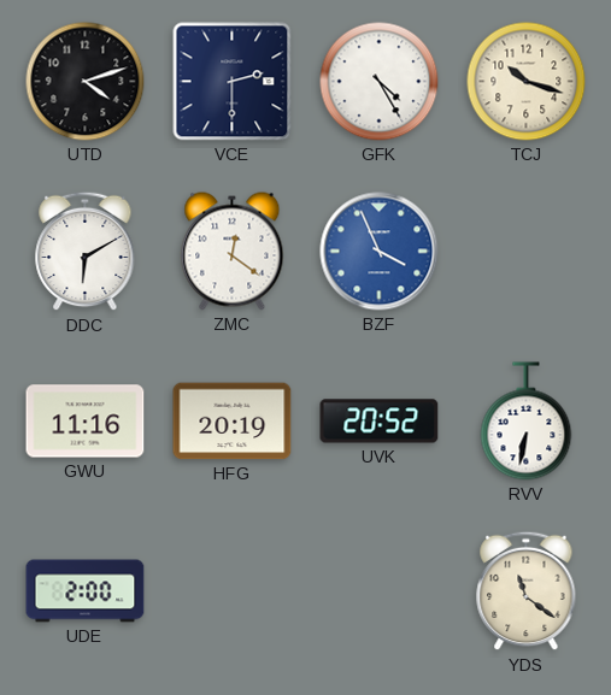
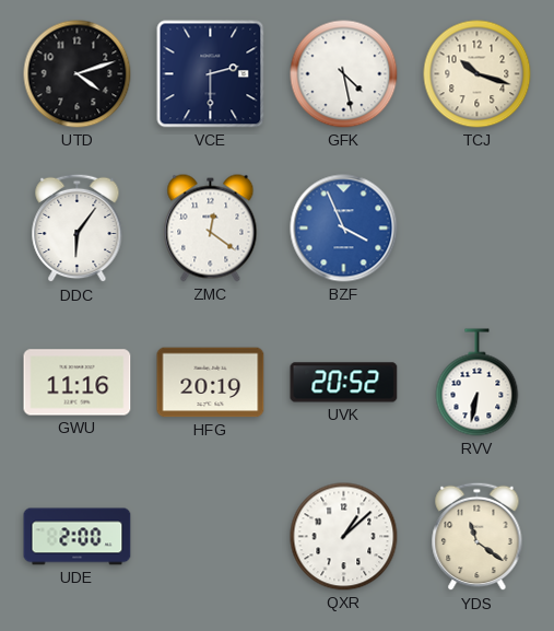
GFK: 4:25 -> 4:28
DDC: 6:10 -> 6:06
QXR: none -> 1:08
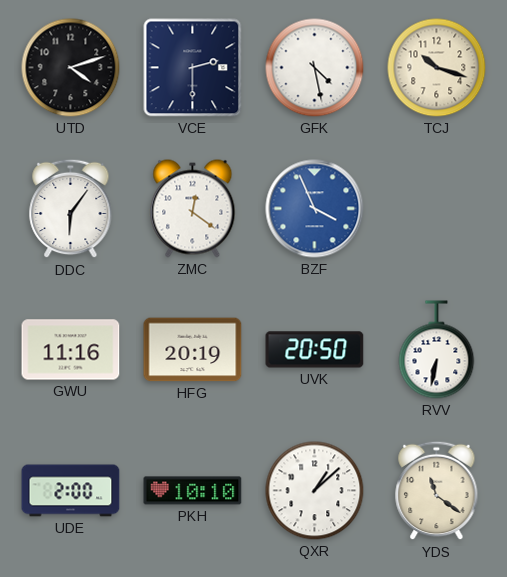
UVK: 20:52 -> 20:50
PKH: none -> 10:10
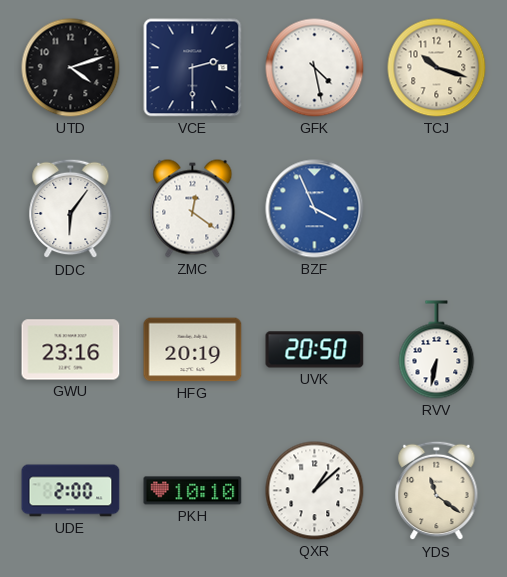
GWU: 11:16 -> 23:16
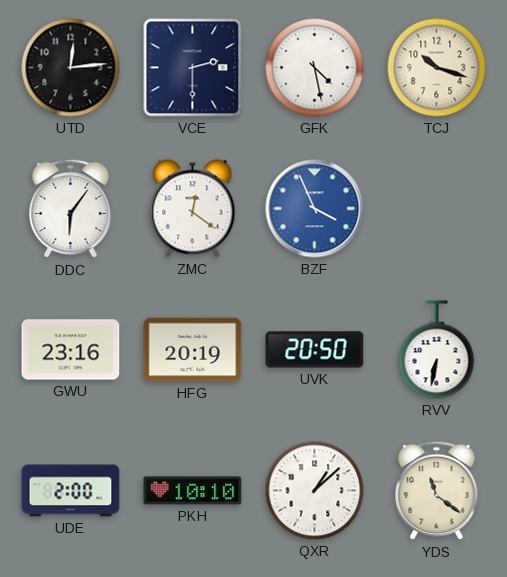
UTD: 4:12 -> 12:14
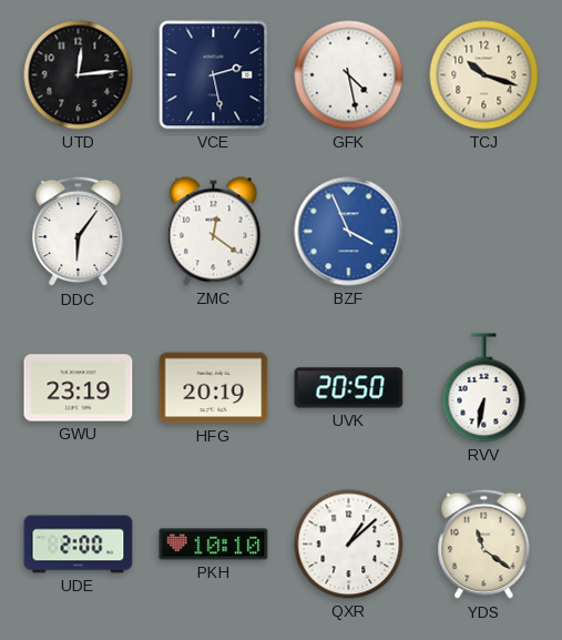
VCE: 2:30 -> 2:28
GWU: 23:16 -> 23:19
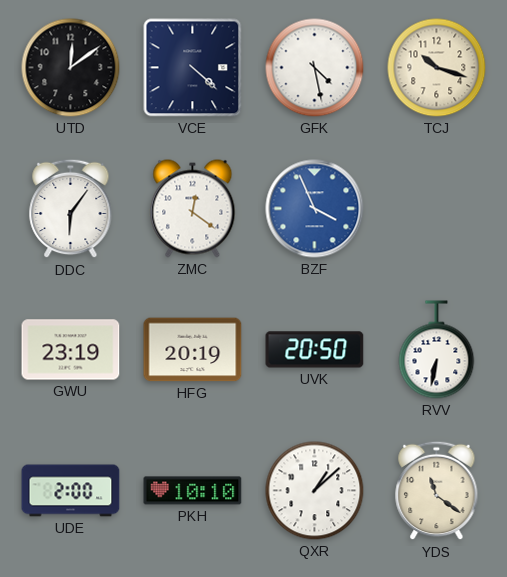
UTD: 12:14 -> 12:09
VCE: 2:28 -> 4:22
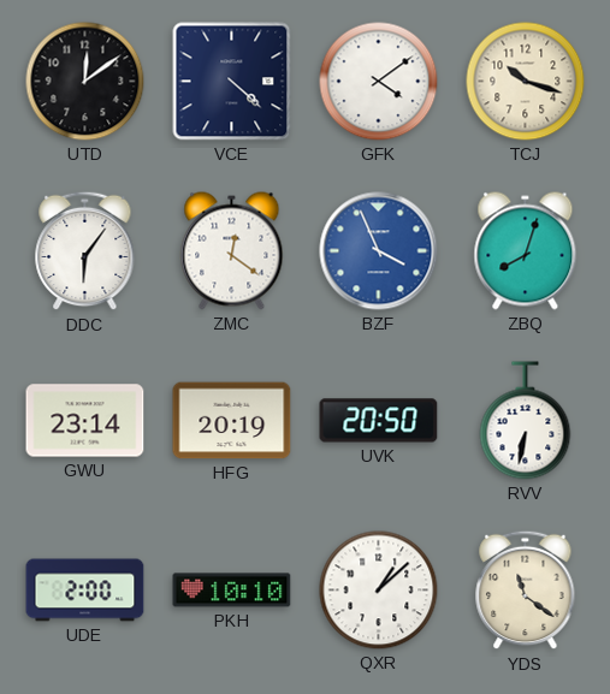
GFK: 4:28 -> 4:09
ZBQ: none -> 8:03
GWU: 23:19 -> 23:14
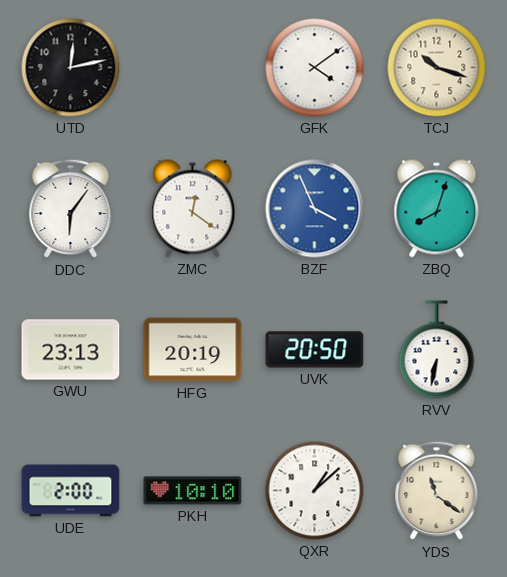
UTD: 12:09 -> 12:13
VCE: 4:22 -> none
GWU: 23:14 -> 23:13
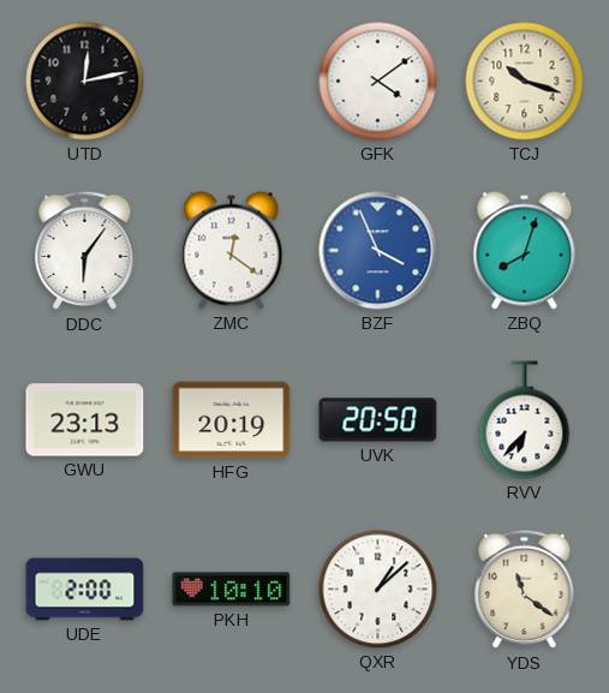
RVV: 6:32 -> 6:37
